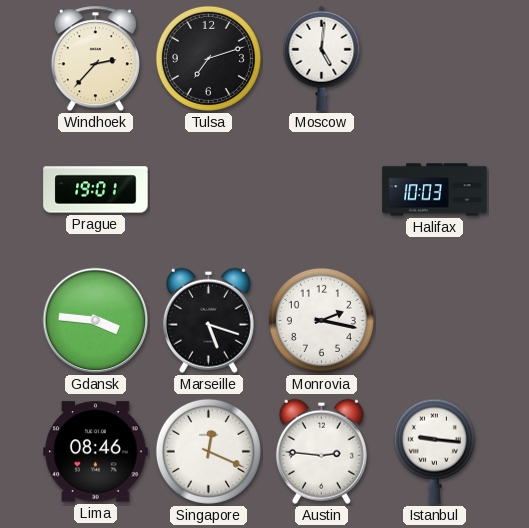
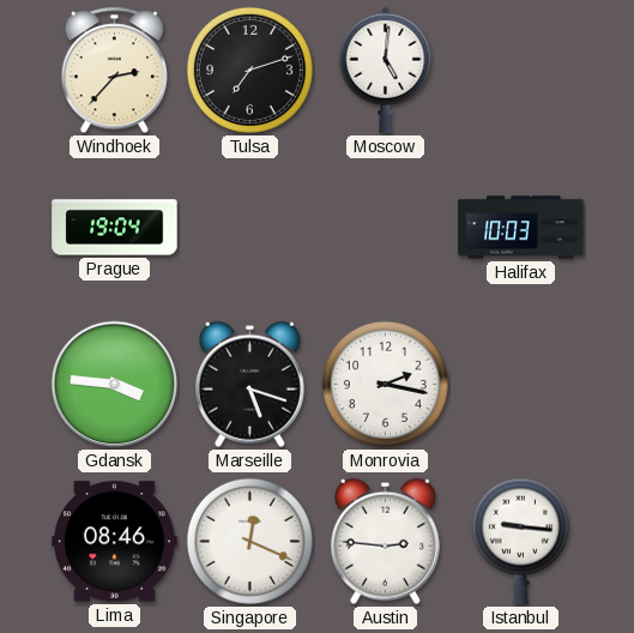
Prague: 19:01 -> 19:04
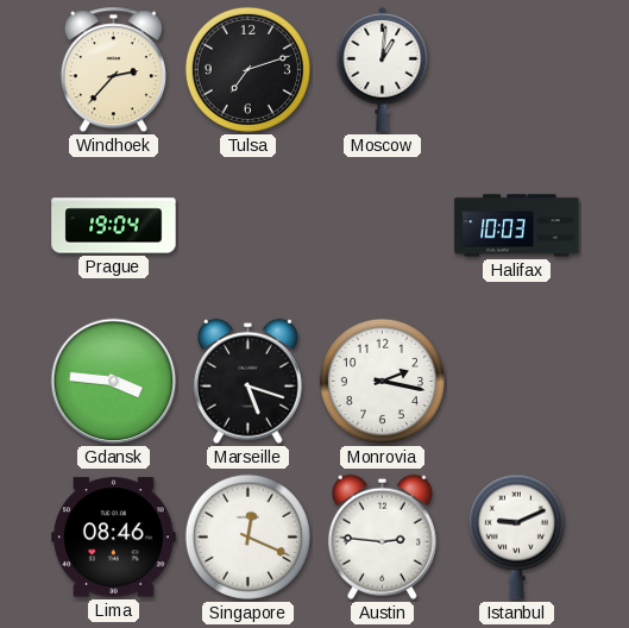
Moscow: 5:01 -> 1:01
Istanbul: 9:16 -> 9:11
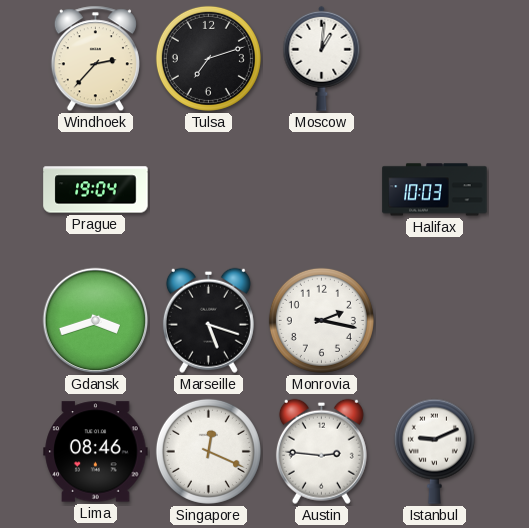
Gdansk: 3:46 -> 3:42
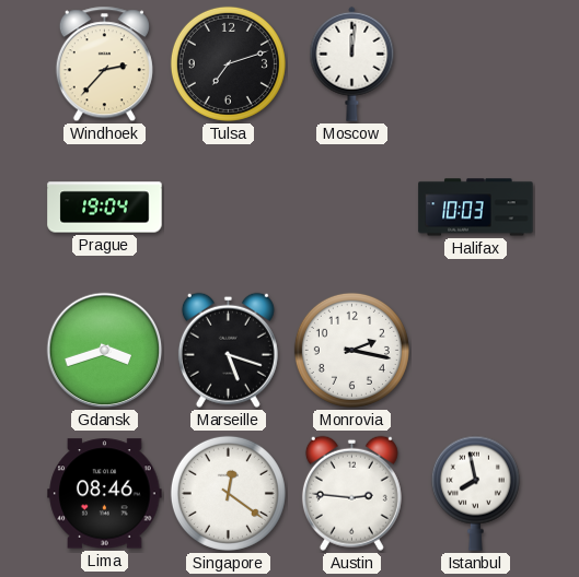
Moscow: 1:01 -> 12:01
Singapore: 12:19 -> 12:21
Istanbul: 9:11 -> 7:58
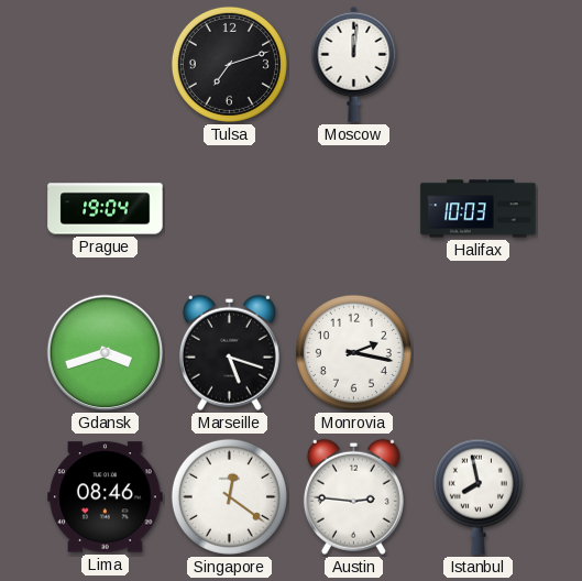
Windhoek: 2:37 -> none
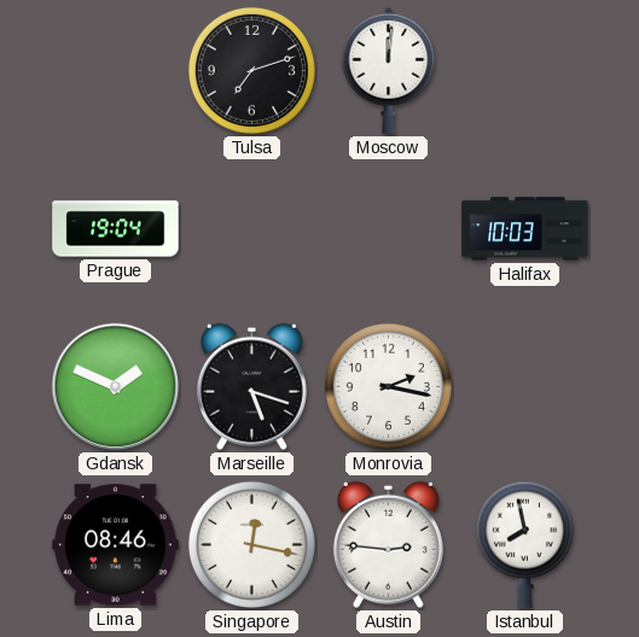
Gdansk: 3:42 -> 1:49
Singapore: 12:21 -> 12:17
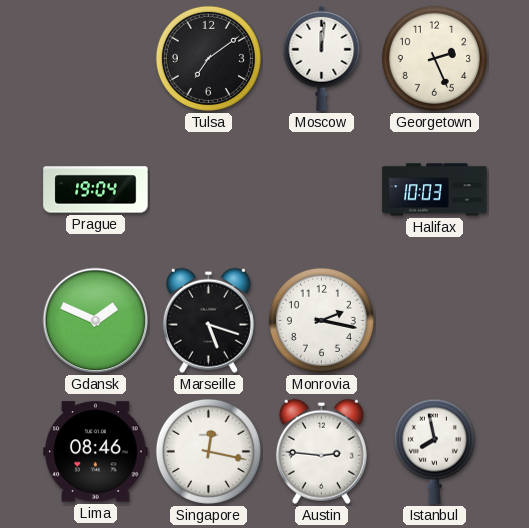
Tulsa: 7:12 -> 7:09
Georgetown: none -> 2:26
